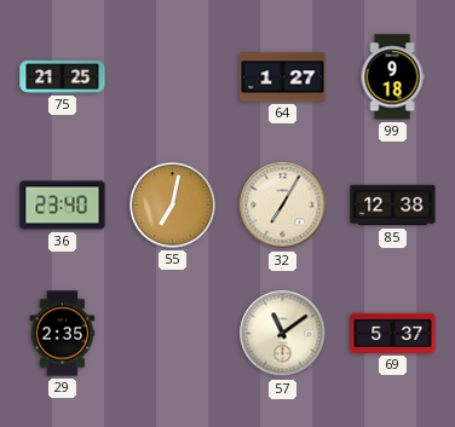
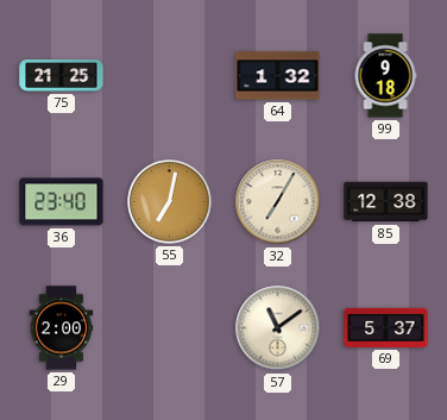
64: 1:27 -> 1:32
29: 2:35 -> 2:00
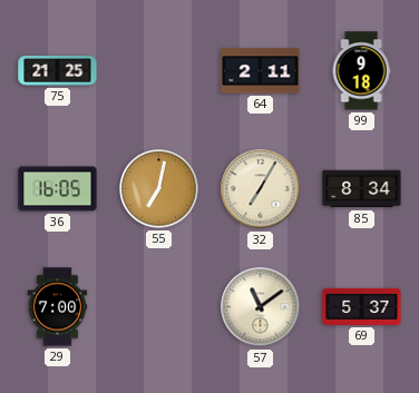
64: 1:32 -> 2:11
36: 23:40 -> 16:05
85: 12:38 -> 8:34
29: 2:00 -> 7:00
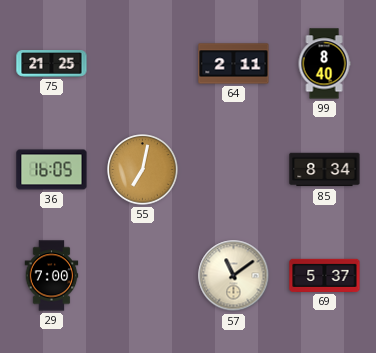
99: 9:18 -> 8:40
32: 7:05 -> none
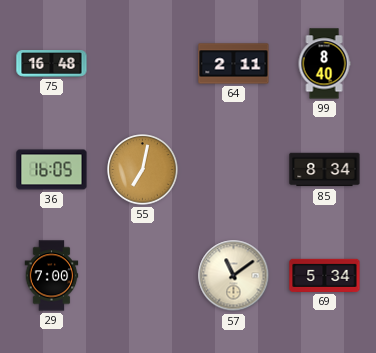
75: 21:25 -> 16:48
69: 5:37 -> 5:34
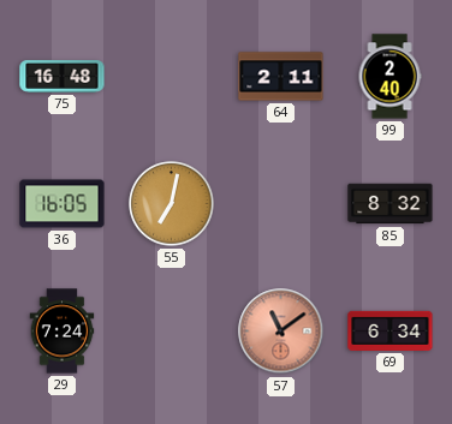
99: 8:40 -> 2:40
85: 8:34 -> 8:32
29: 7:00 -> 7:24
57 dial: cream -> salmon
69: 5:34 -> 6:34
